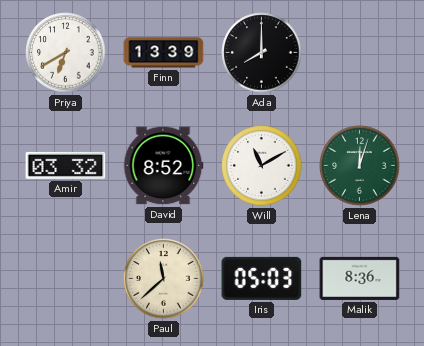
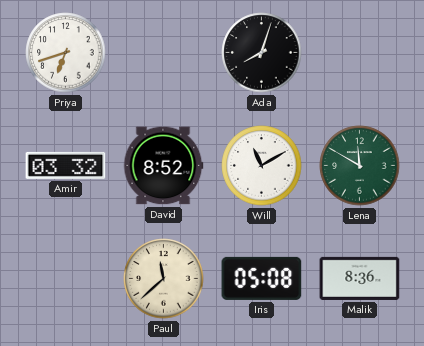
Priya: 6:40 -> 6:42
Finn: 13:39 -> none
Ada: 8:00 -> 8:03
Lena: 12:03 -> 11:50
Iris: 05:03 -> 05:08
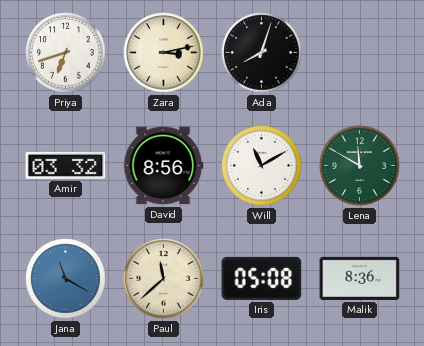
Zara: none -> 3:13
David: 8:52 -> 8:56
Jana: none -> 11:20
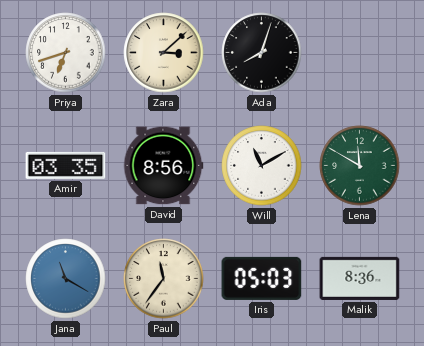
Zara: 3:13 -> 3:08
Amir: 03:32 -> 03:35
Paul: 11:38 -> 11:36
Iris: 05:08 -> 05:03
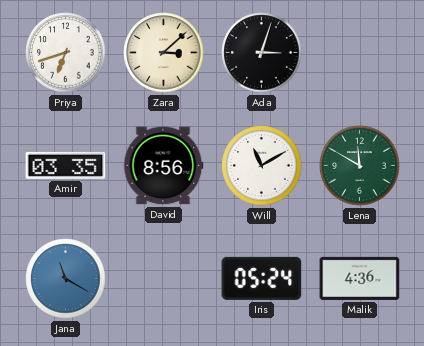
Ada: 8:03 -> 3:03
Paul: 11:36 -> none
Iris: 05:03 -> 05:24
Malik: 8:36 -> 4:36
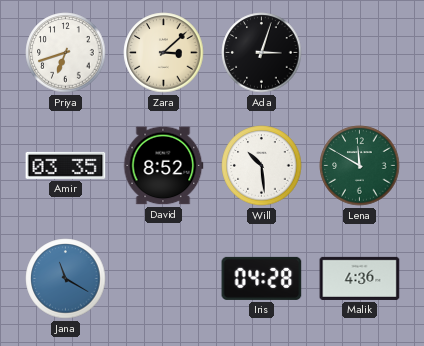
David: 8:56 -> 8:52
Will: 11:10 -> 10:29
Iris: 05:24 -> 04:28
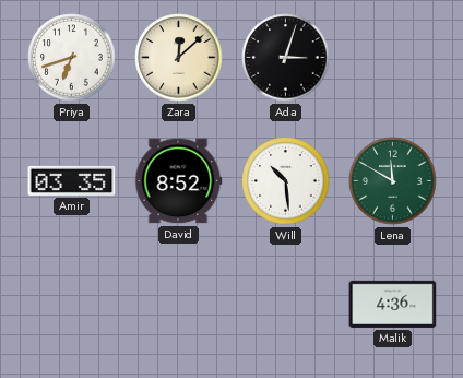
Zara: 3:08 -> 12:08
Jana: 11:20 -> none
Iris: 04:28 -> none
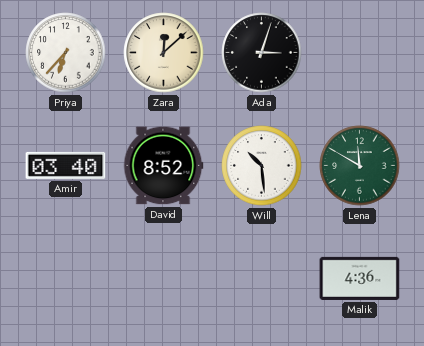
Priya: 6:42 -> 6:37
Amir: 03:35 -> 03:40
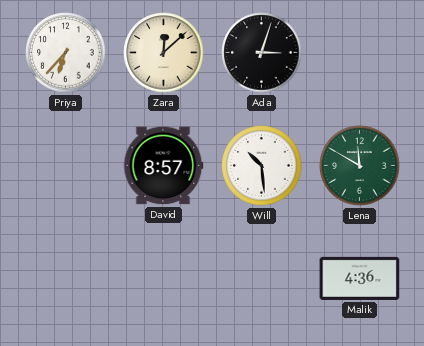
Amir: 03:40 -> none
David: 8:52 -> 8:57
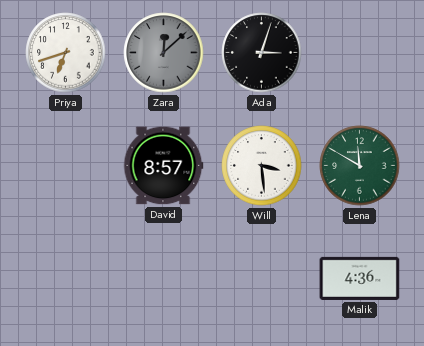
Priya: 6:37 -> 6:42
Zara dial: cream -> grey
Will: 10:29 -> 3:29
